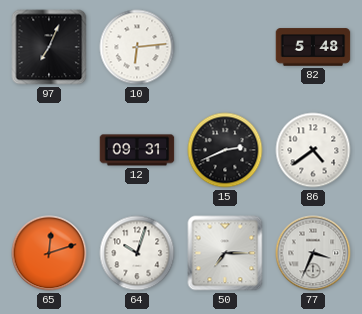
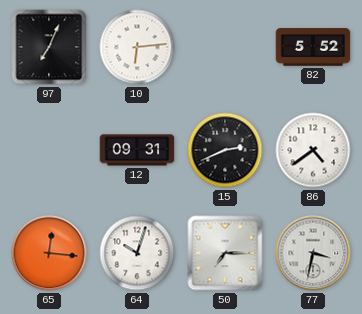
82: 5:48 -> 5:52
65: 12:12 -> 12:16
77: 3:34 -> 3:32
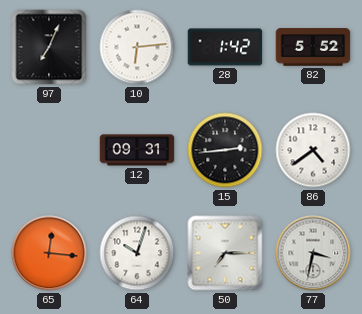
28: none -> 1:42
15: 2:41 -> 2:44
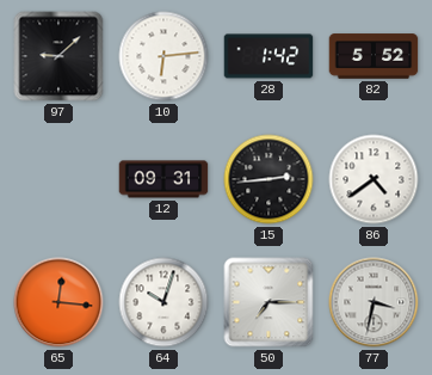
97: 7:04 -> 9:08
